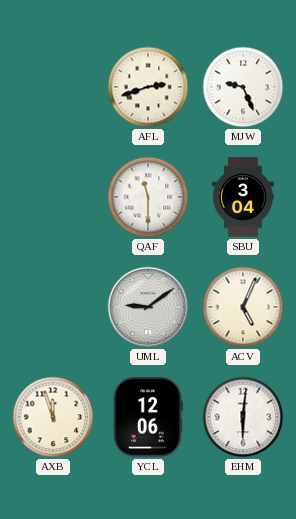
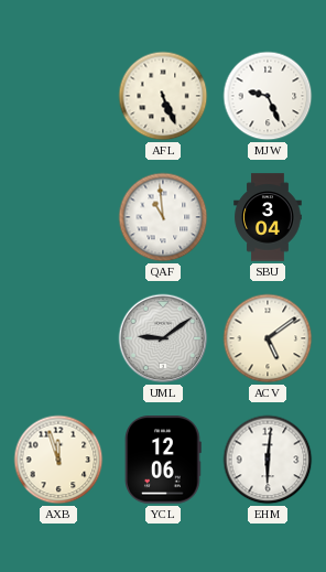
AFL: 2:42 -> 5:26
QAF: 11:30 -> 10:59
ACV: 5:04 -> 5:09
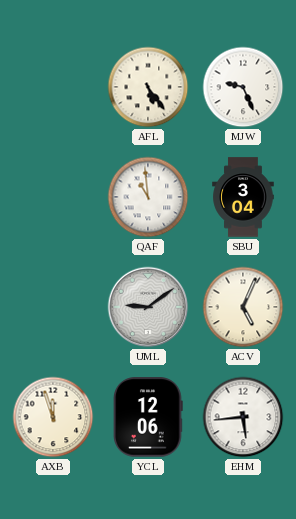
AFL: 5:26 -> 5:24
ACV: 5:09 -> 5:04
EHM: 6:01 -> 5:44
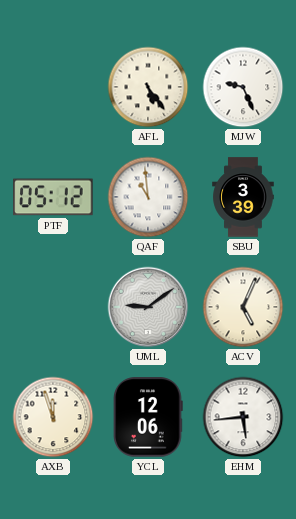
PTF: none -> 05:12
SBU: 3:04 -> 3:39
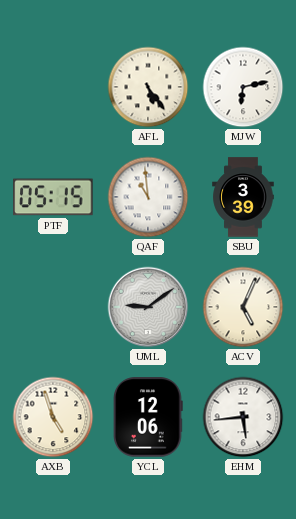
MJW: 9:26 -> 6:13
PTF: 05:12 -> 05:15
AXB: 11:57 -> 4:57
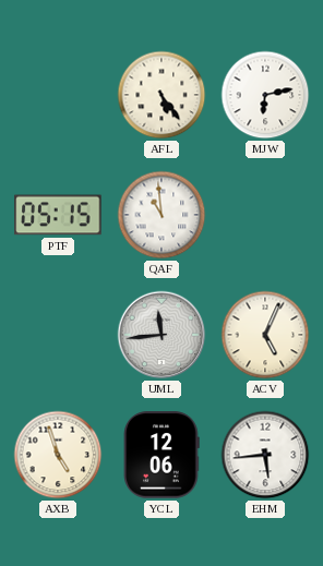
SBU: 3:39 -> none
UML: 9:09 -> 11:44
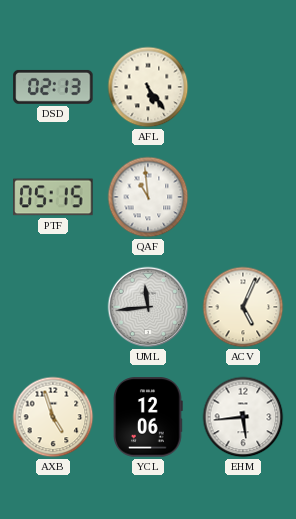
DSD: none -> 02:13
MJW: 6:13 -> none
